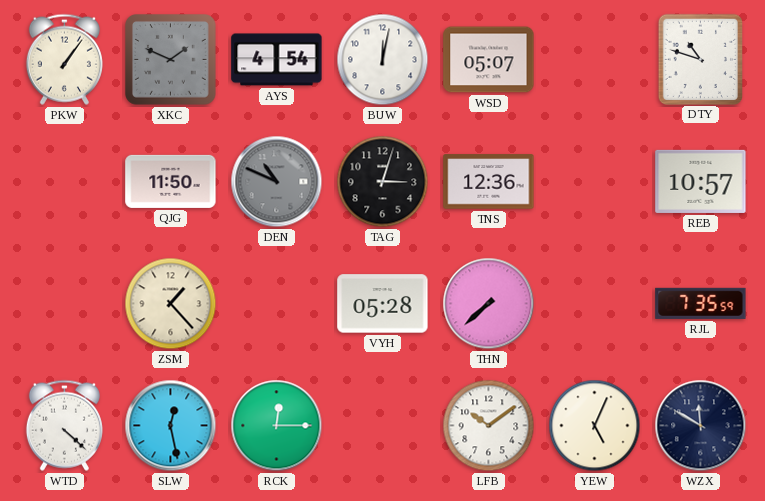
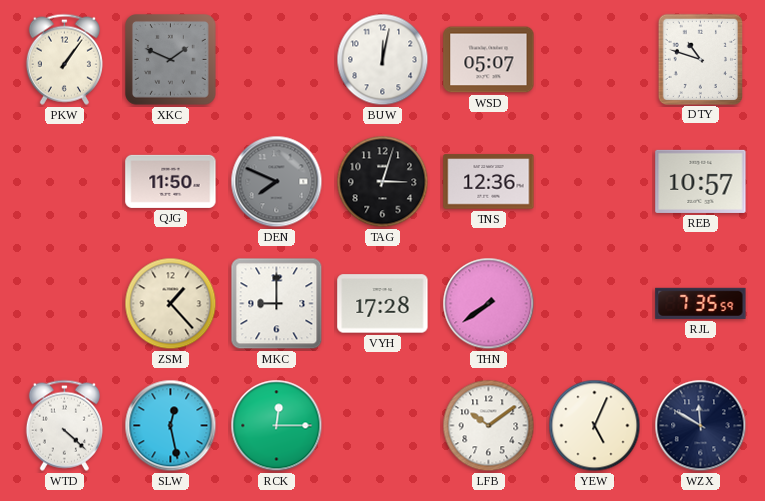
AYS: 4:54 -> none
DEN: 10:49 -> 7:49
MKC: none -> 9:00
VYH: 05:28 -> 17:28
THN: 7:38 -> 7:39
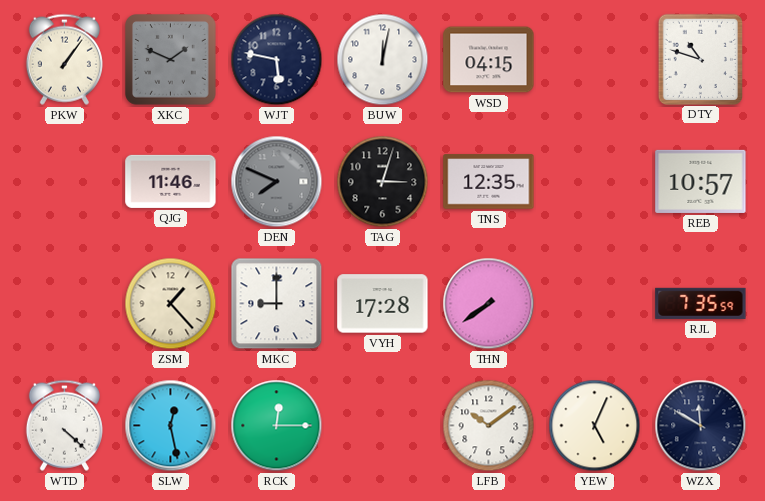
WJT: none -> 5:47
WSD: 05:07 -> 04:15
QJG: 11:50 -> 11:46
TNS: 12:36 -> 12:35
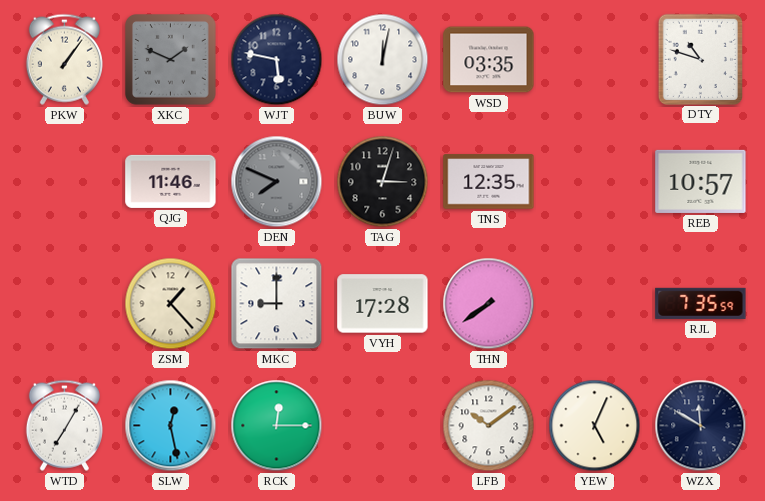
WSD: 04:15 -> 03:35
WTD: 4:22 -> 7:05
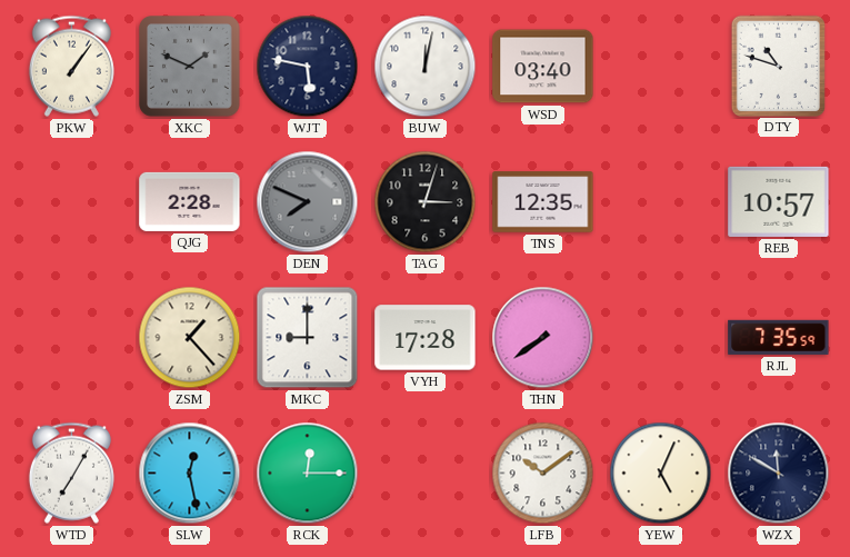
WSD: 03:35 -> 03:40
QJG: 11:46 -> 2:28
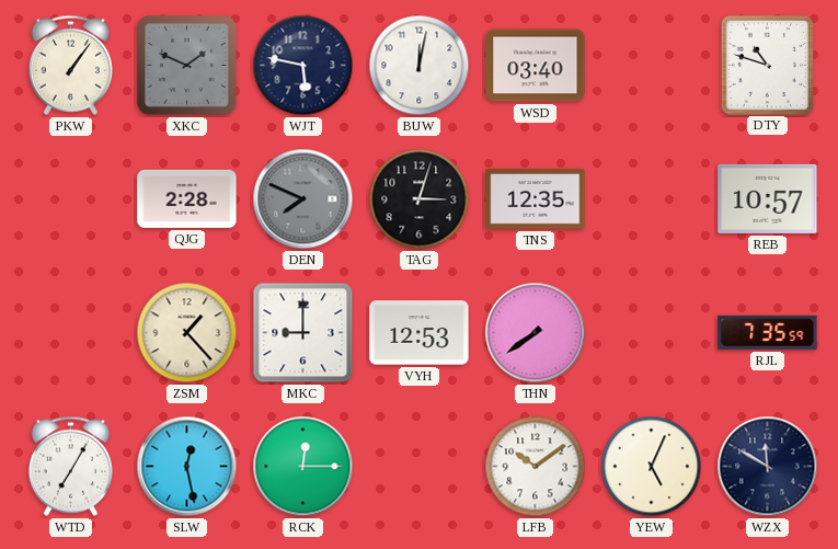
VYH: 17:28 -> 12:53
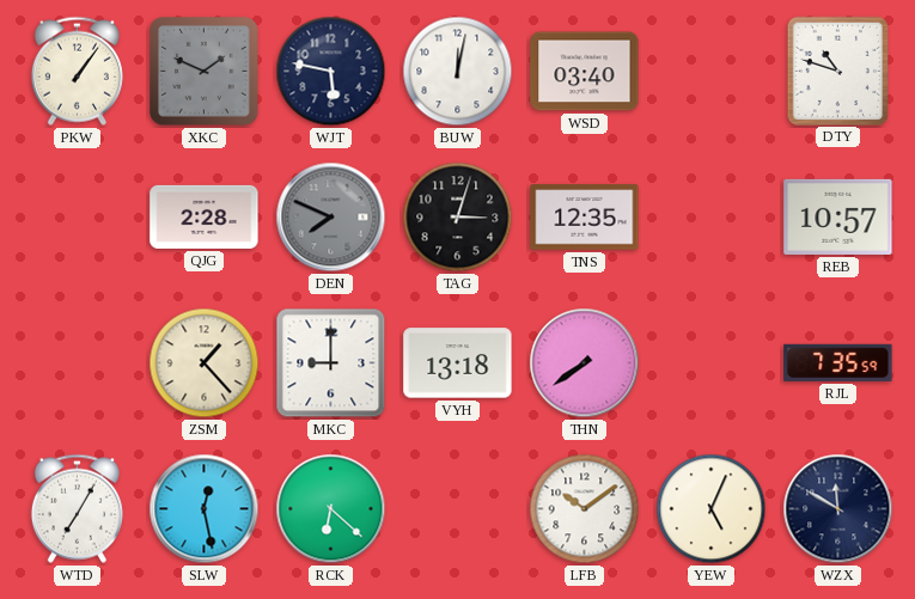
VYH: 12:53 -> 13:18
RCK: 12:15 -> 6:22
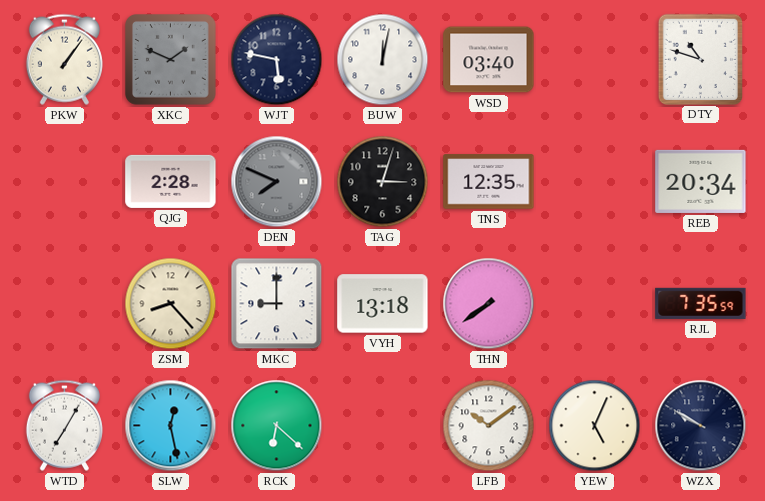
REB: 10:57 -> 20:34
ZSM: 1:23 -> 8:23
WZX: 11:50 -> 9:50
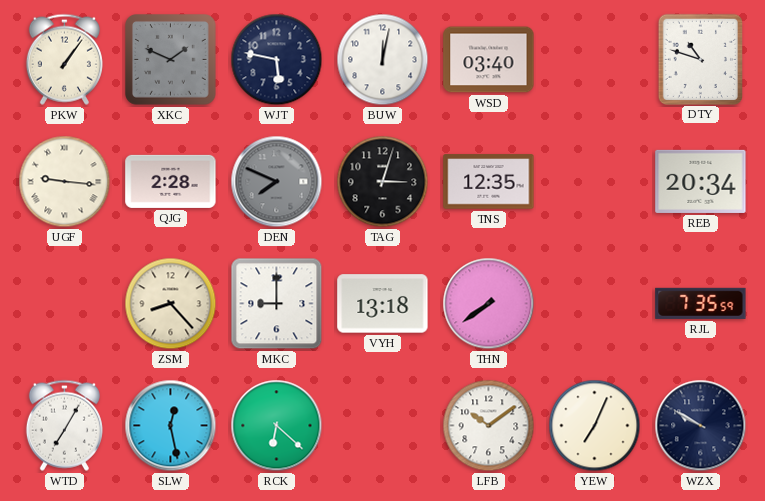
UGF: none -> 9:16
YEW: 5:04 -> 7:04
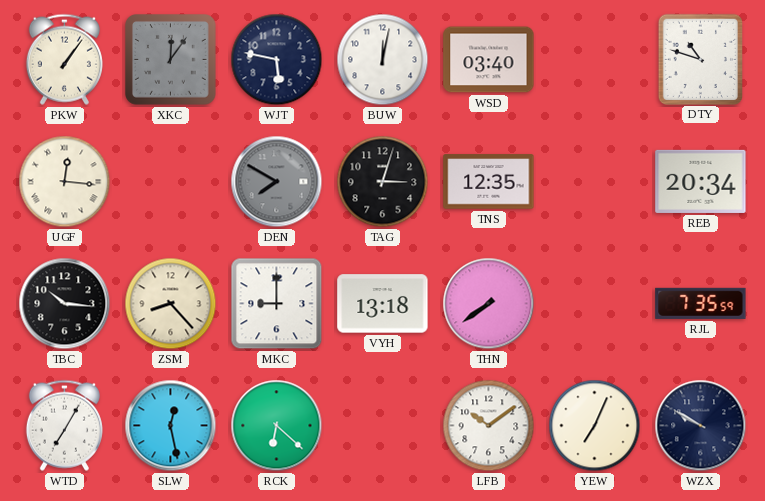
XKC: 1:49 -> 12:06
UGF: 9:16 -> 12:16
QJG: 2:28 -> none
DEN: 7:49 -> 7:50
TBC: none -> 10:16
